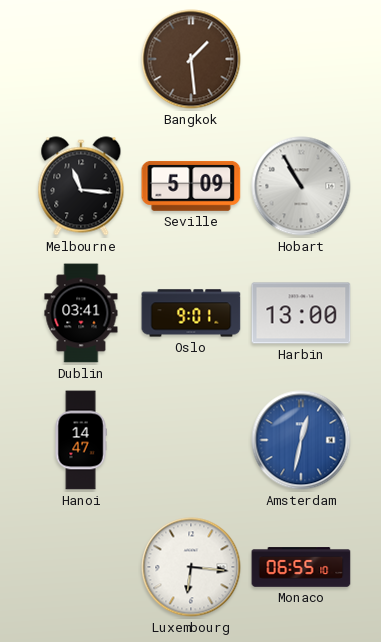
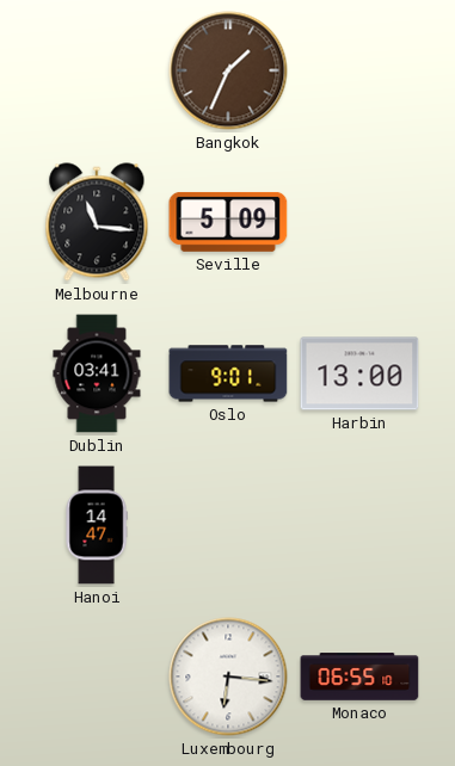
Bangkok: 1:29 -> 1:34
Hobart: 10:55 -> none
Amsterdam: 12:32 -> none
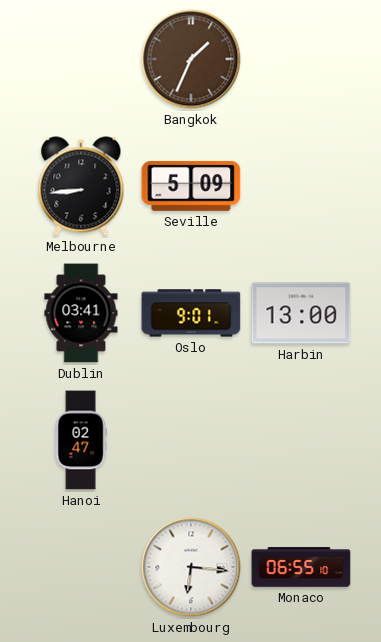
Melbourne: 11:16 -> 8:44
Hanoi: 14:47 -> 02:47
